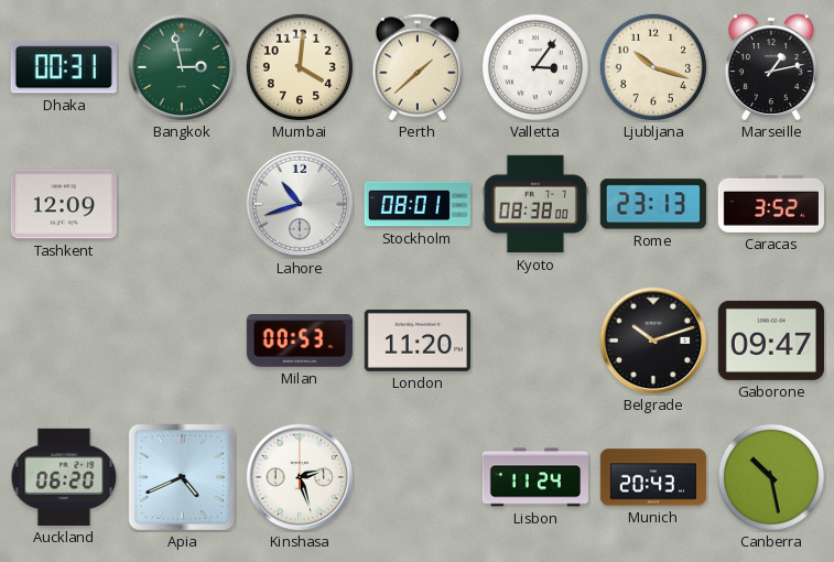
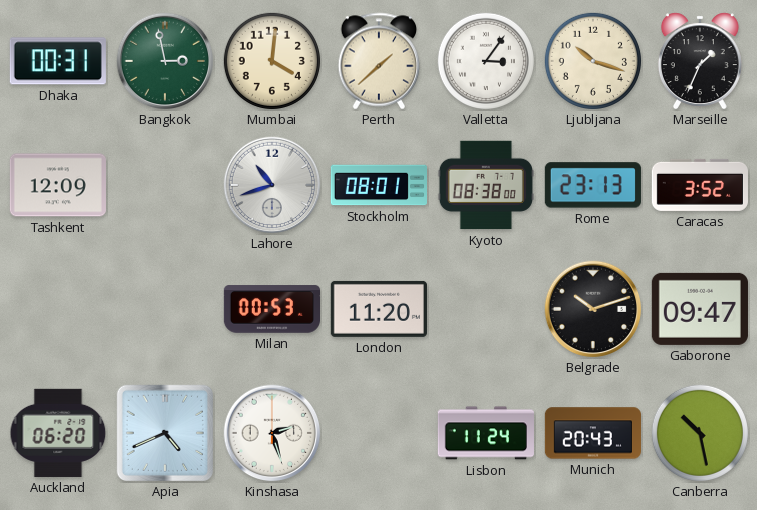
Marseille: 1:13 -> 1:34
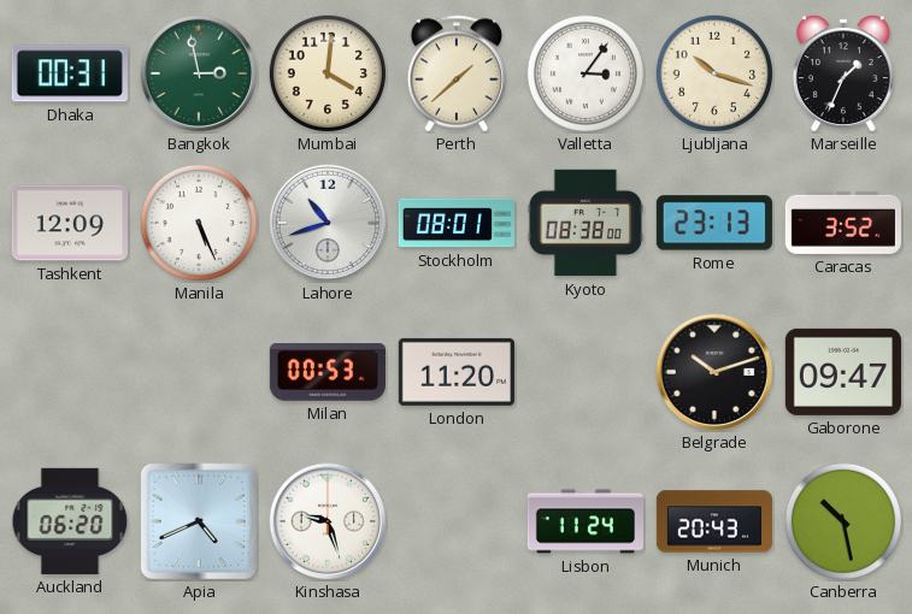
Manila: none -> 5:26
Kinshasa: 2:27 -> 9:27
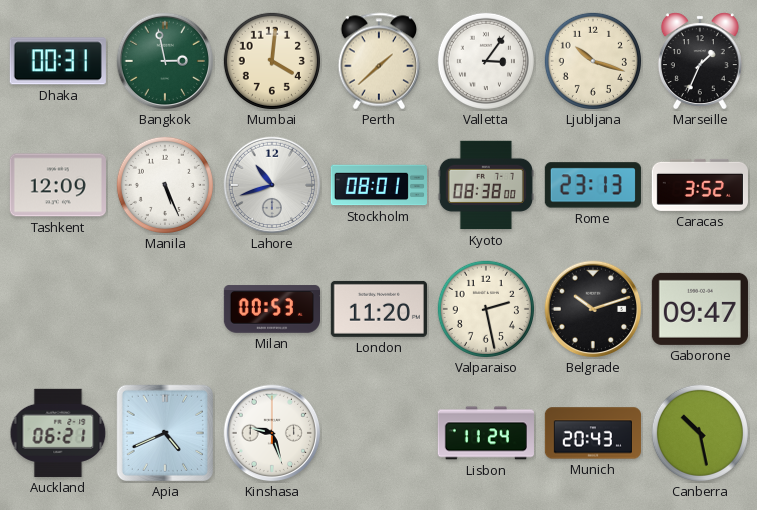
Valparaiso: none -> 2:28
Auckland: 06:20 -> 06:21
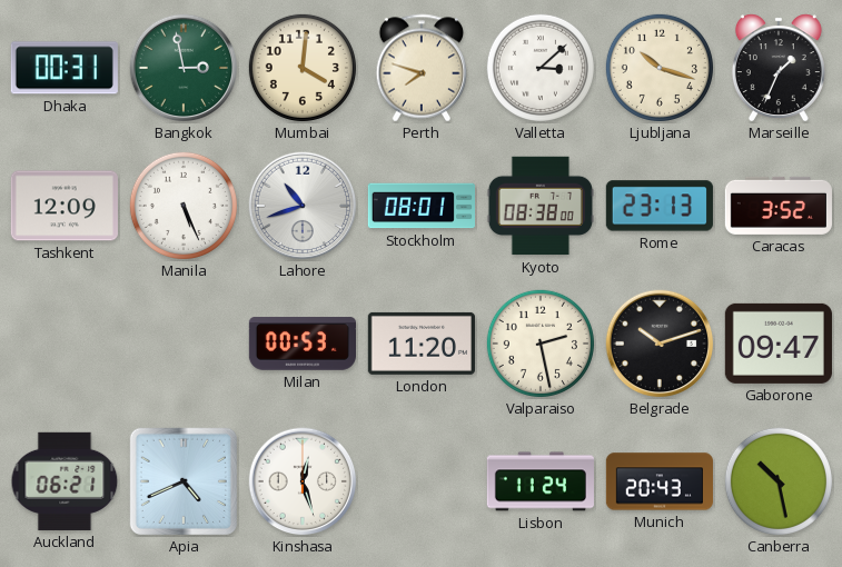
Perth: 1:38 -> 7:48
Valletta: 3:06 -> 3:08
Kinshasa: 9:27 -> 12:27
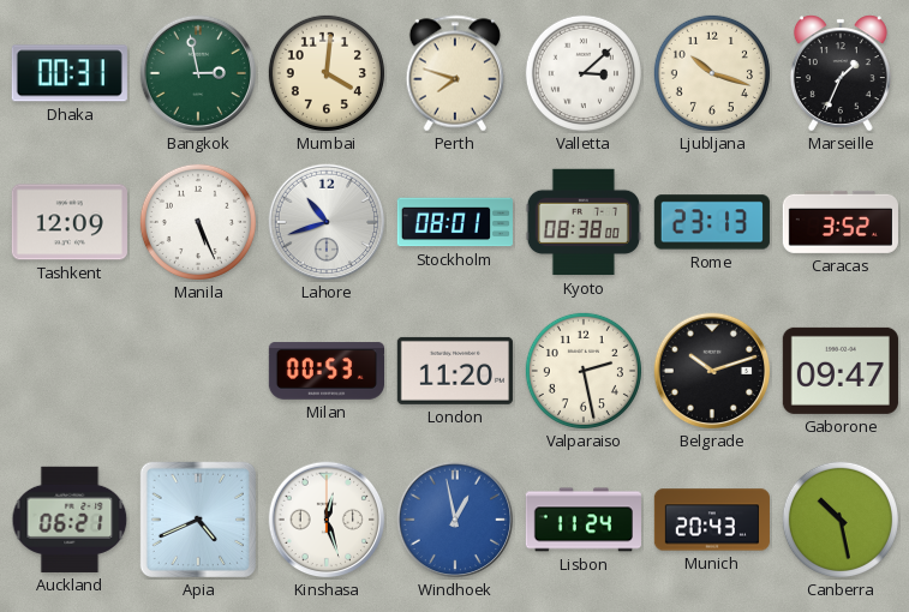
Windhoek: none -> 12:58
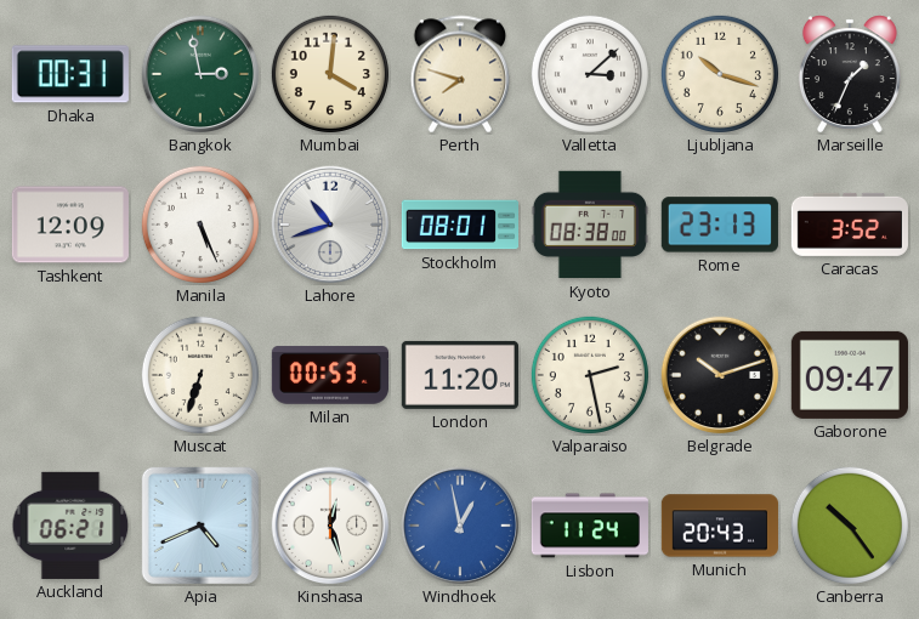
Muscat: none -> 6:33
Canberra: 10:28 -> 10:24
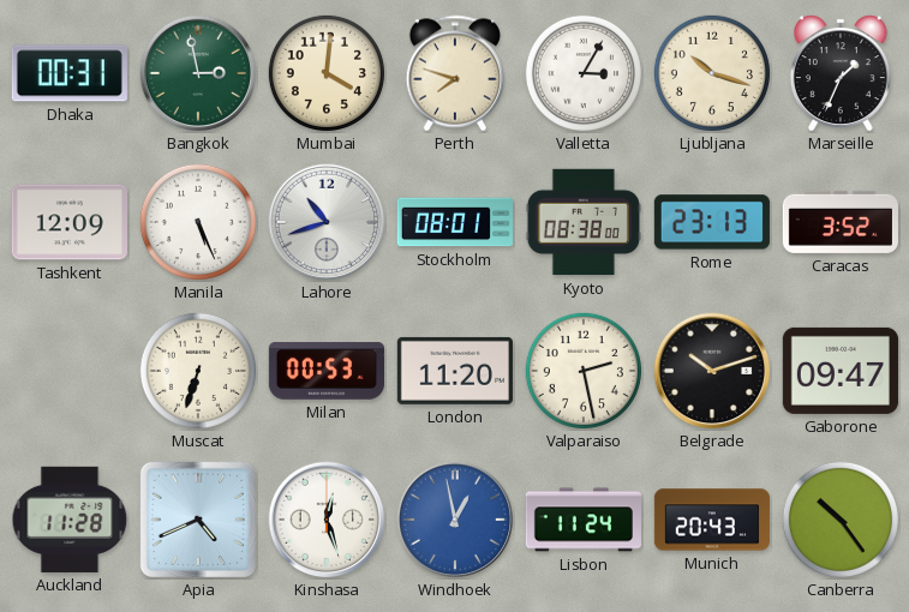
Valletta: 3:08 -> 3:05
Auckland: 06:21 -> 11:28
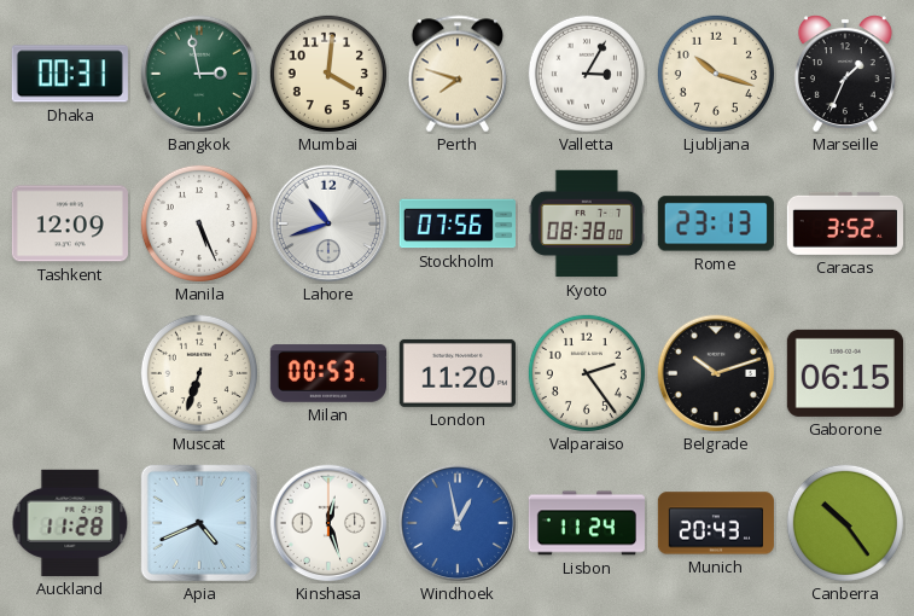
Stockholm: 08:01 -> 07:56
Valparaiso: 2:28 -> 2:24
Gaborone: 09:47 -> 06:15
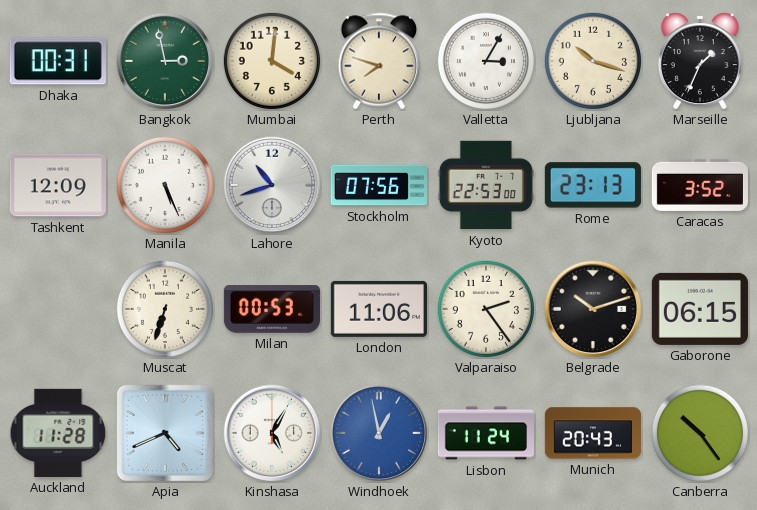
Kyoto: 08:38 -> 22:53
London: 11:20 -> 11:06
Kinshasa: 12:27 -> 5:05
